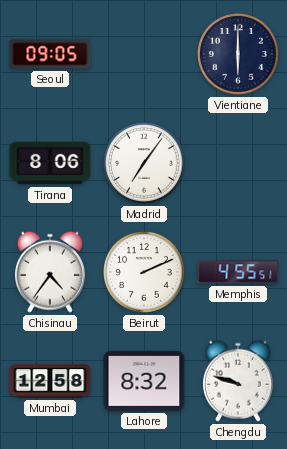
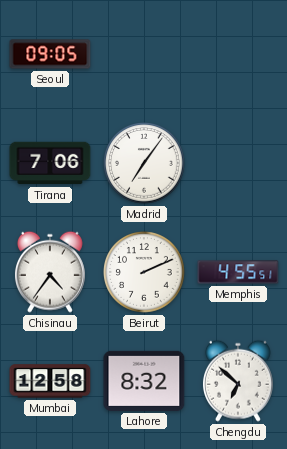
Vientiane: 6:00 -> none
Tirana: 8:06 -> 7:06
Chengdu: 9:48 -> 6:52
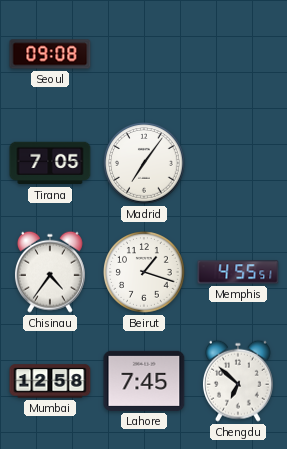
Seoul: 09:05 -> 09:08
Tirana: 7:06 -> 7:05
Beirut: 2:11 -> 1:18
Lahore: 8:32 -> 7:45
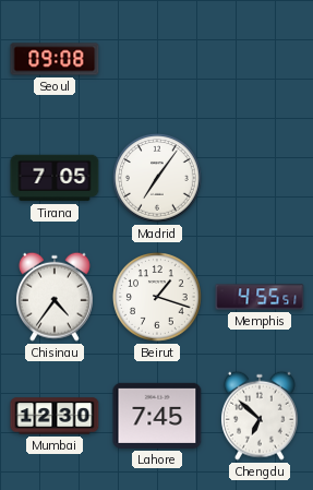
Mumbai: 12:58 -> 12:30
